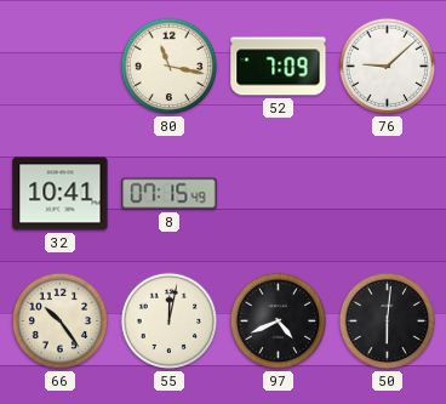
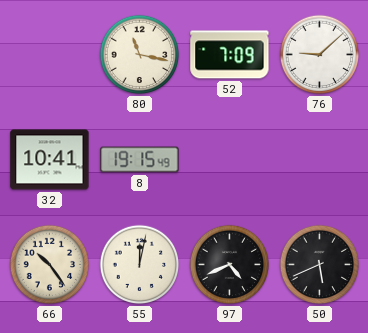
8: 07:15 -> 19:15
50: 6:01 -> 5:41
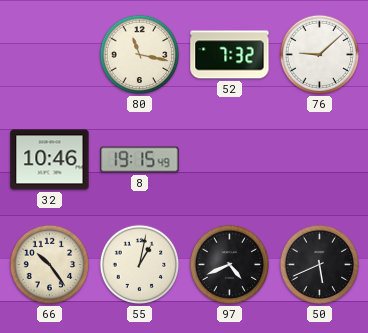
52: 7:09 -> 7:32
32: 10:41 -> 10:46
55: 12:02 -> 1:02
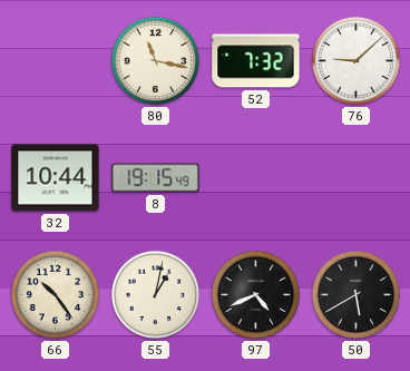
32: 10:46 -> 10:44
50: 5:41 -> 5:40
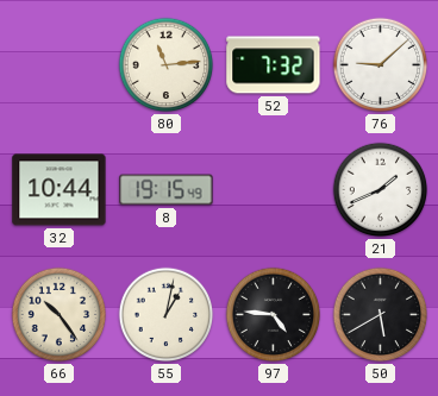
80: 11:17 -> 11:14
21: none -> 1:41
97: 4:41 -> 4:46
